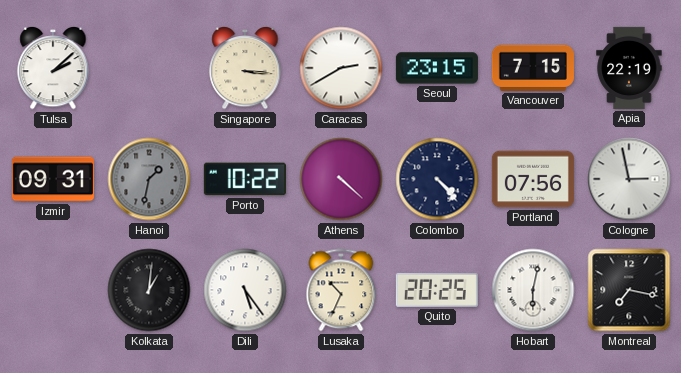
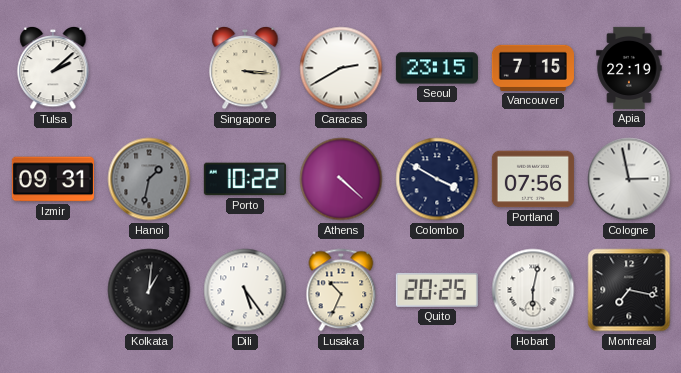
Colombo: 4:23 -> 3:50
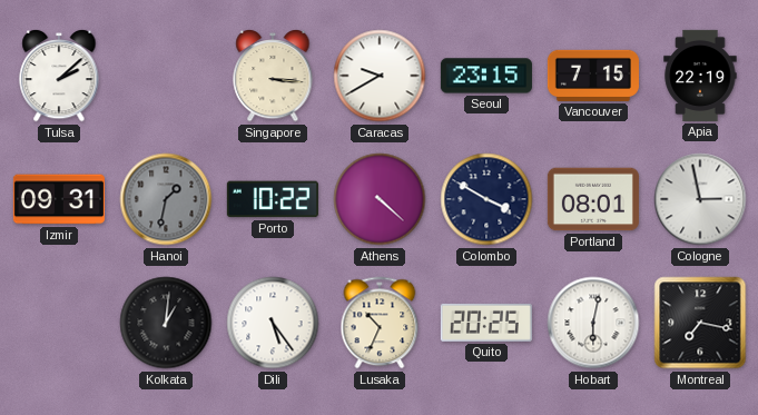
Caracas: 2:40 -> 9:40
Portland: 07:56 -> 08:01
